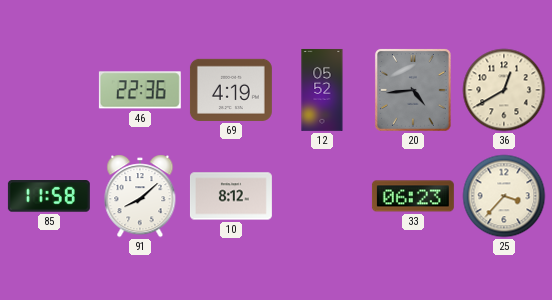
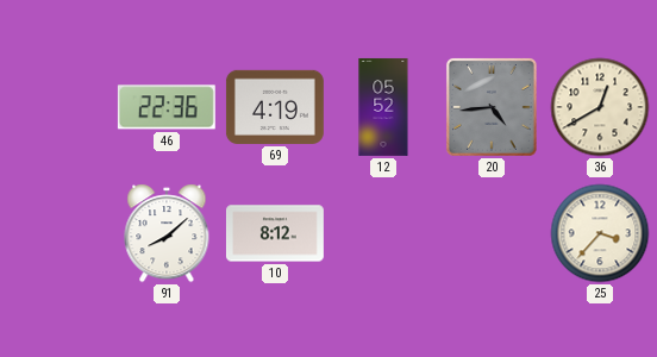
85: 11:58 -> none
33: 06:23 -> none
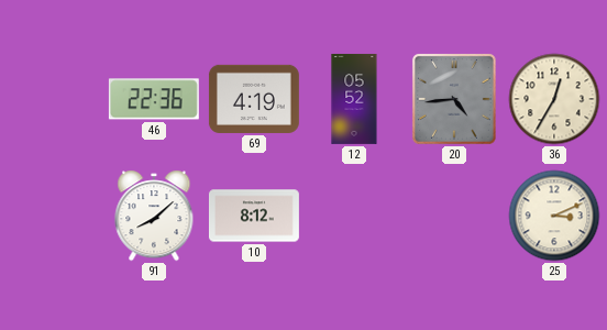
36: 12:40 -> 12:35
25: 3:37 -> 3:11
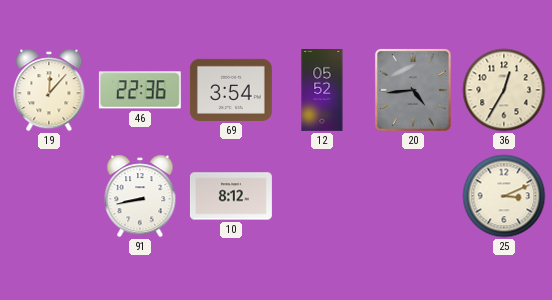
19: none -> 12:07
69: 4:19 -> 3:54
91: 8:08 -> 8:43
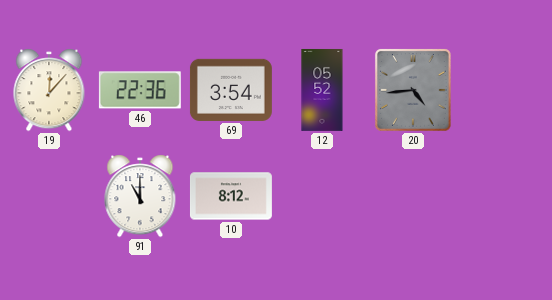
36: 12:35 -> none
91: 8:43 -> 11:00
25: 3:11 -> none
